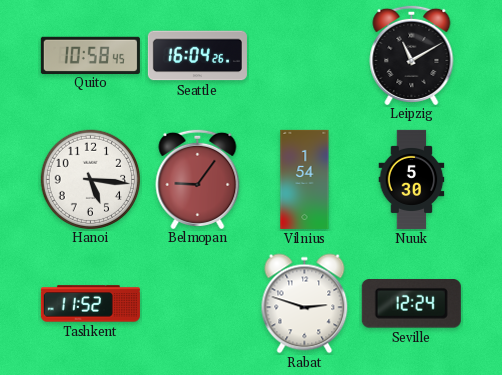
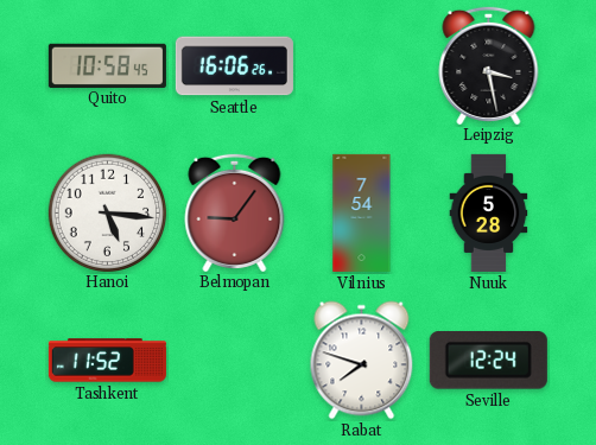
Seattle: 16:04 -> 16:06
Leipzig: 11:10 -> 3:28
Vilnius: 1:54 -> 7:54
Nuuk: 5:30 -> 5:28
Rabat: 2:48 -> 7:48
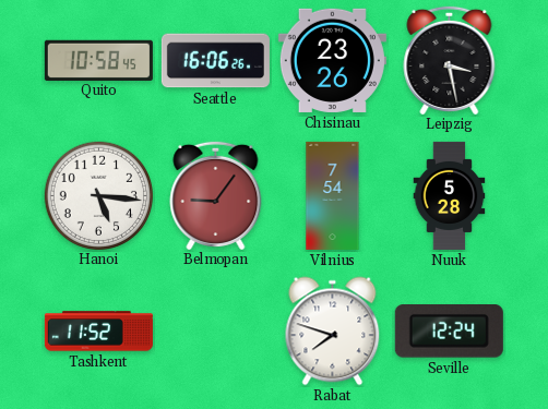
Chisinau: none -> 23:26
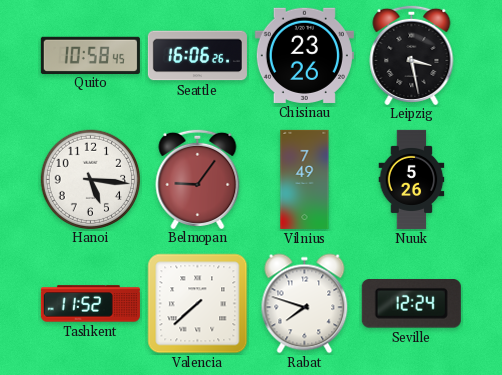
Vilnius: 7:54 -> 7:49
Nuuk: 5:28 -> 5:26
Valencia: none -> 7:38
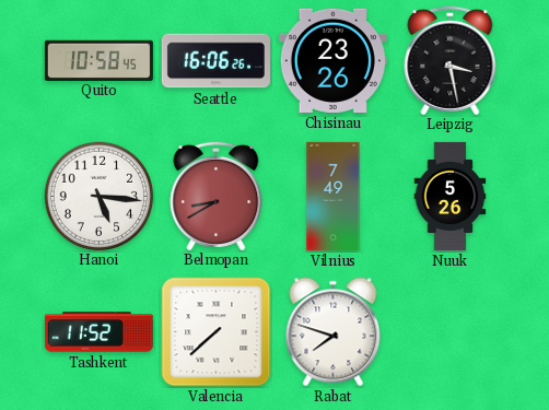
Belmopan: 9:06 -> 8:40
Seville: 12:24 -> none
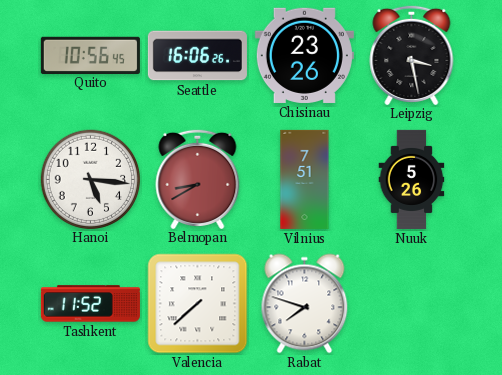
Quito: 10:58 -> 10:56
Vilnius: 7:49 -> 7:51
